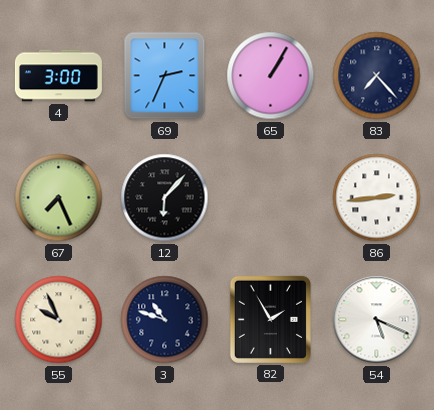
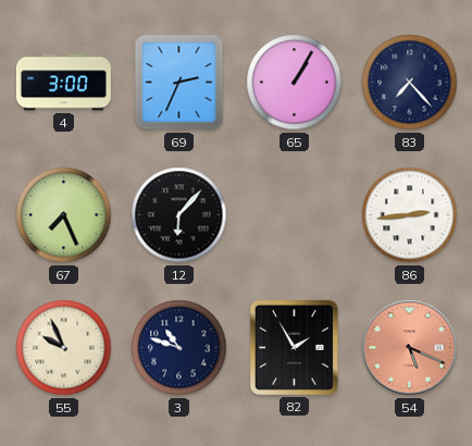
54 dial: white -> salmon
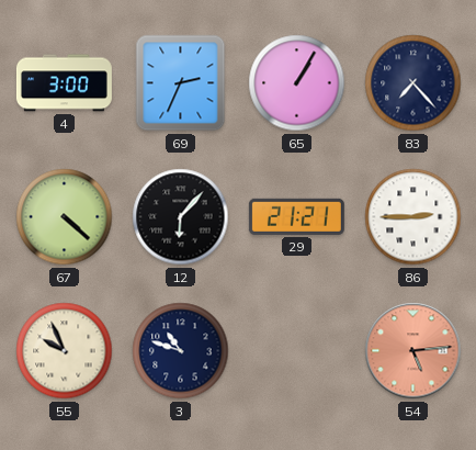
67: 7:26 -> 4:22
29: none -> 21:21
86: 2:44 -> 2:45
82: 1:55 -> none
54: 5:19 -> 5:14
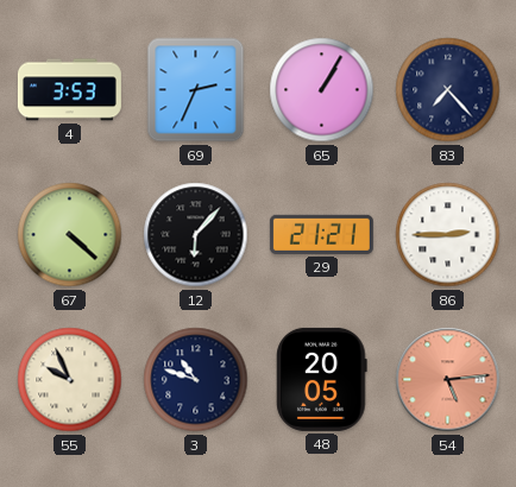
4: 3:00 -> 3:53
48: none -> 20:05
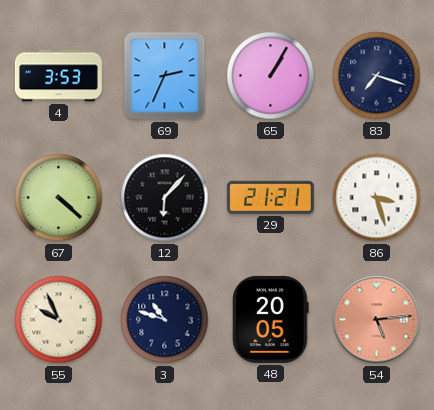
83: 7:23 -> 7:18
86: 2:45 -> 3:27
